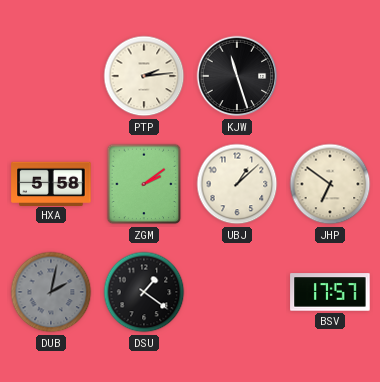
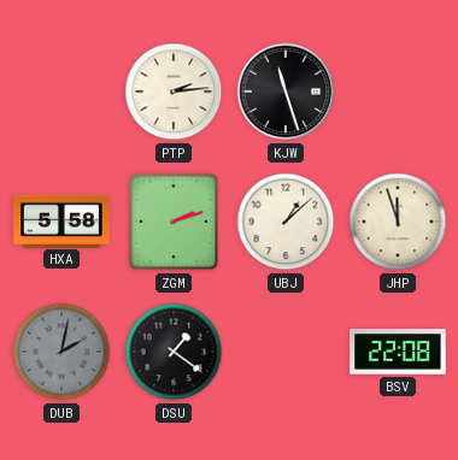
ZGM: 2:09 -> 2:12
JHP: 6:51 -> 11:57
BSV: 17:57 -> 22:08
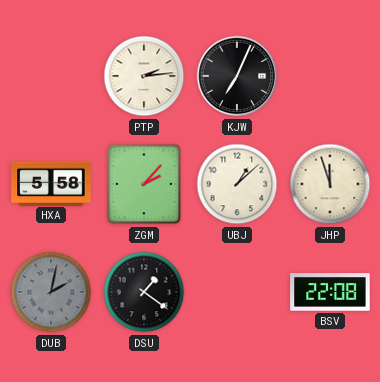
KJW: 11:27 -> 7:04
ZGM: 2:12 -> 2:07
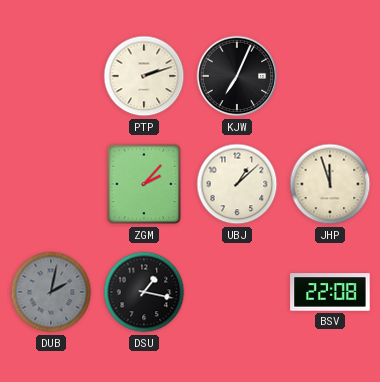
PTP: 2:14 -> 2:12
HXA: 5:58 -> none
DSU: 1:21 -> 1:17
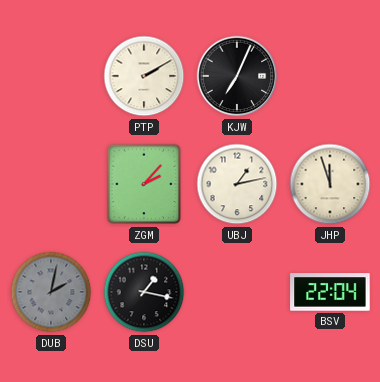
PTP: 2:12 -> 2:10
UBJ: 1:08 -> 1:13
BSV: 22:08 -> 22:04
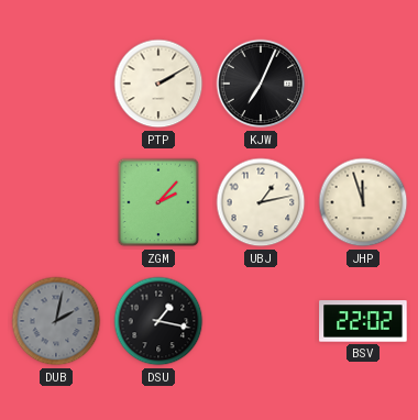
BSV: 22:04 -> 22:02
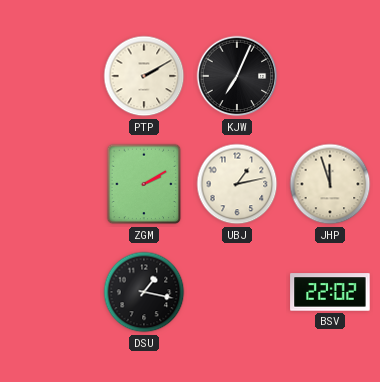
ZGM: 2:07 -> 2:10
DUB: 2:02 -> none
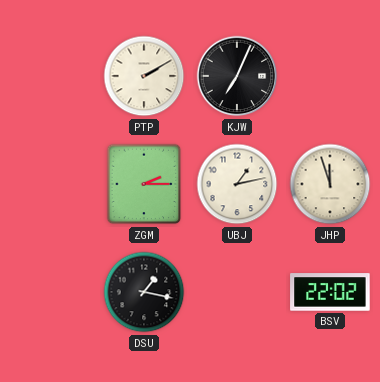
ZGM: 2:10 -> 2:15
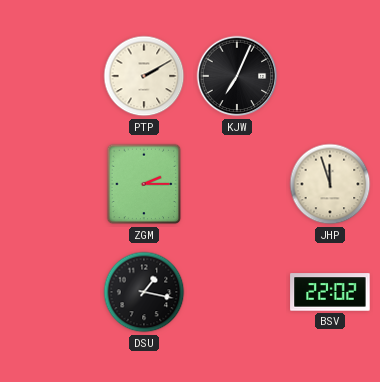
UBJ: 1:13 -> none
